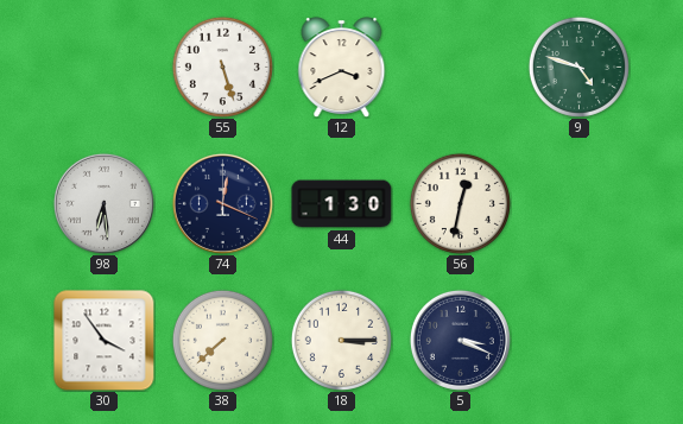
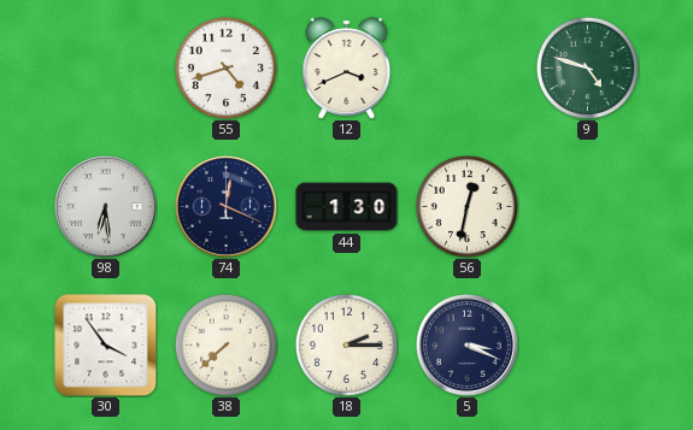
55: 5:27 -> 4:42
18: 3:15 -> 2:15
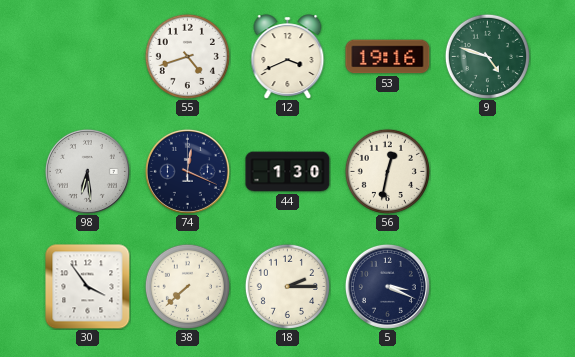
53: none -> 19:16
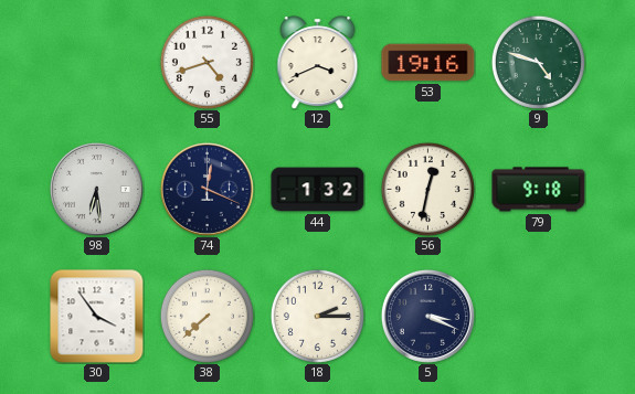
44: 1:30 -> 1:32
79: none -> 9:18
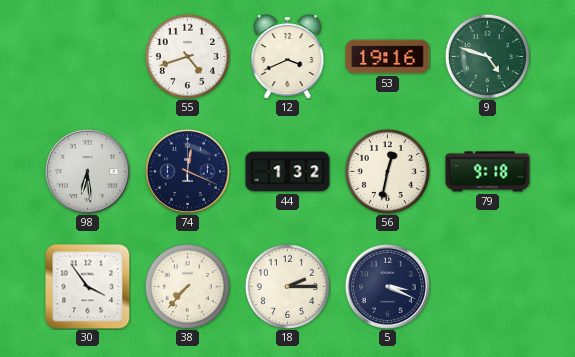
38: 7:38 -> 7:37
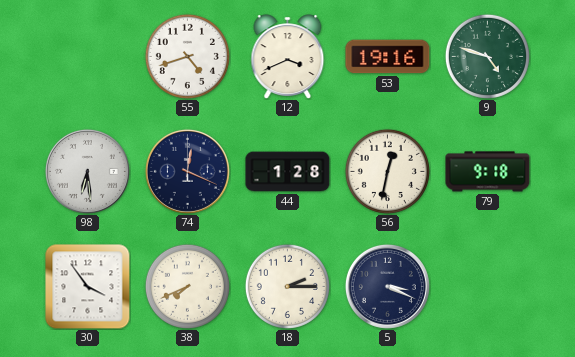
44: 1:32 -> 1:28
38: 7:37 -> 7:41
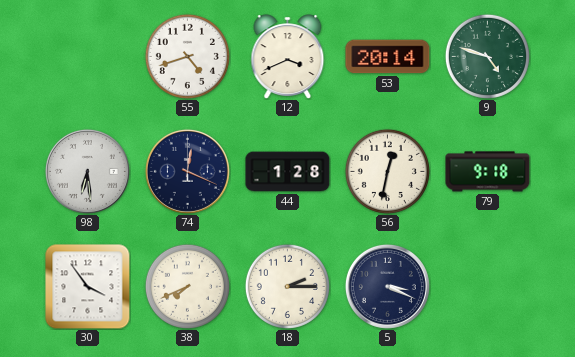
53: 19:16 -> 20:14
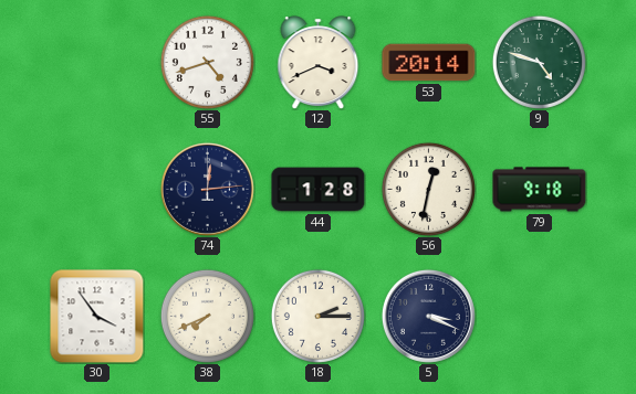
98: 6:29 -> none
74: 12:19 -> 12:14
